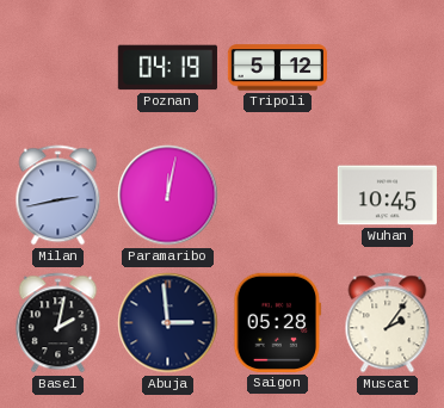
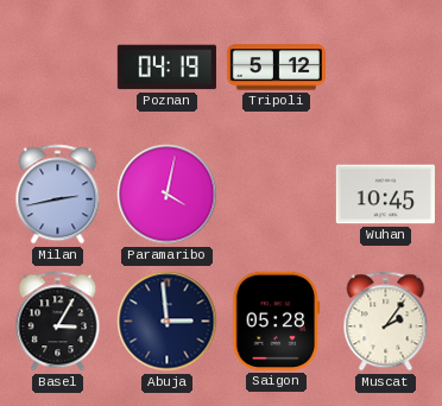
Paramaribo: 12:02 -> 4:02
Basel: 2:02 -> 3:05
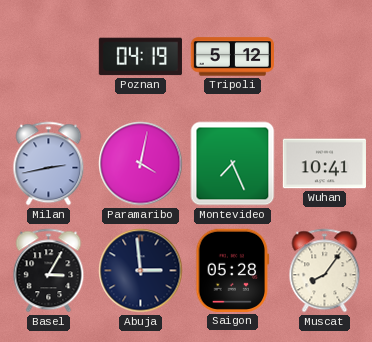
Montevideo: none -> 7:26
Wuhan: 10:45 -> 10:41
Muscat: 2:06 -> 8:06
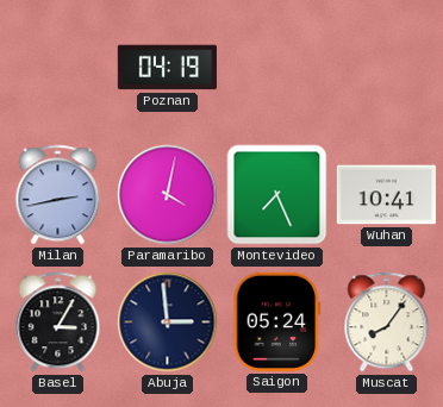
Tripoli: 5:12 -> none
Saigon: 05:28 -> 05:24
